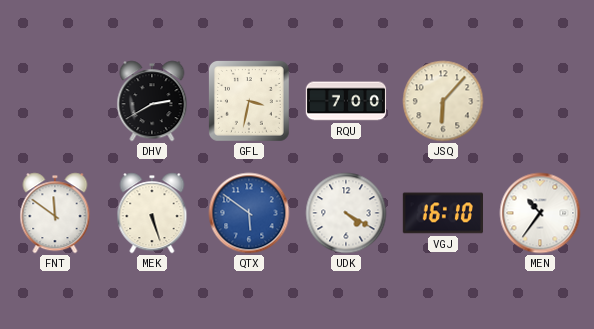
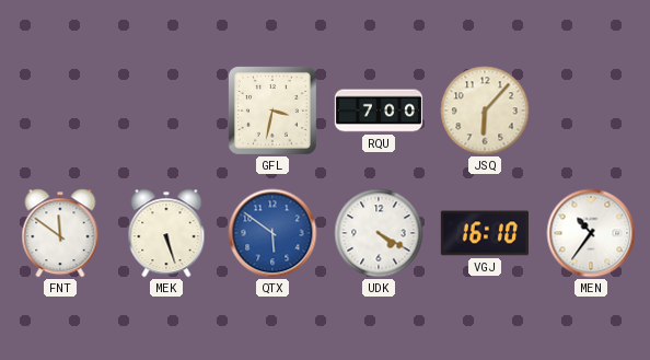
DHV: 2:40 -> none
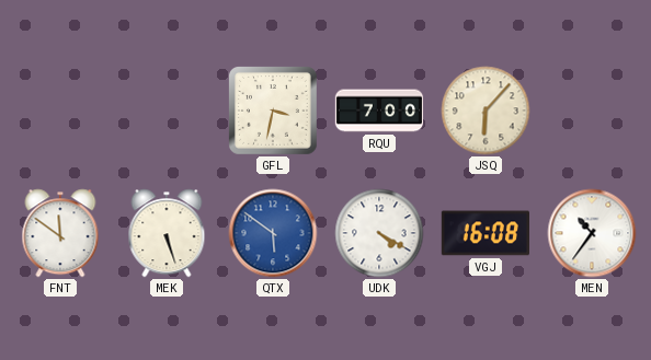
VGJ: 16:10 -> 16:08
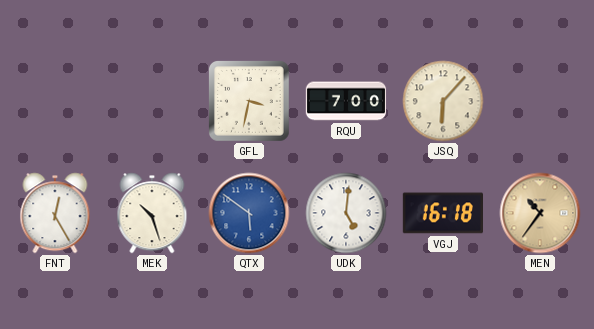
FNT: 11:51 -> 12:25
MEK: 5:27 -> 10:27
UDK: 4:20 -> 5:01
VGJ: 16:08 -> 16:18
MEN dial: white -> champagne
